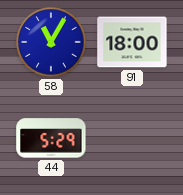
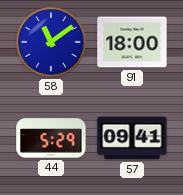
58: 11:05 -> 11:09
57: none -> 09:41
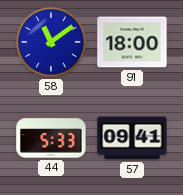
44: 5:29 -> 5:33
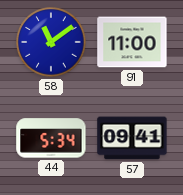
91: 18:00 -> 11:00
44: 5:33 -> 5:34
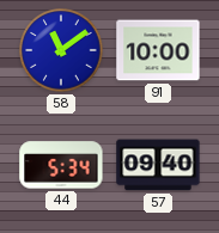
91: 11:00 -> 10:00
57: 09:41 -> 09:40
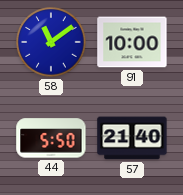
44: 5:34 -> 5:50
57: 09:40 -> 21:40
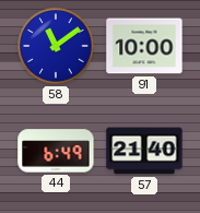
44: 5:50 -> 6:49
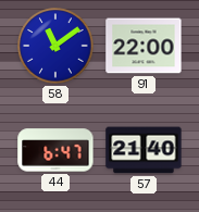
91: 10:00 -> 22:00
44: 6:49 -> 6:47
